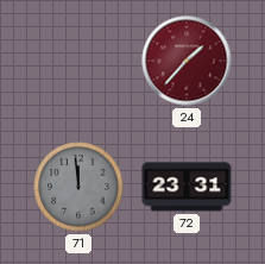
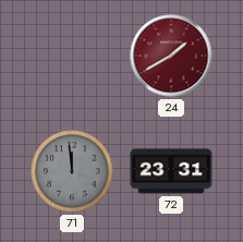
24: 1:37 -> 1:40
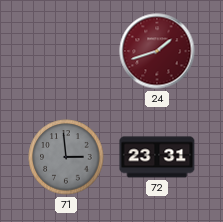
24: 1:40 -> 1:42
71: 11:59 -> 2:59
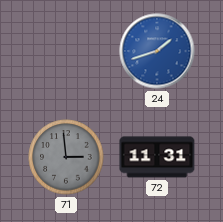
24 dial: burgundy -> blue
72: 23:31 -> 11:31
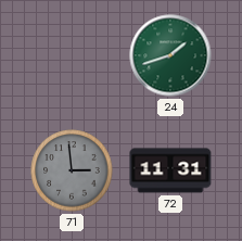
24 dial: blue -> green
